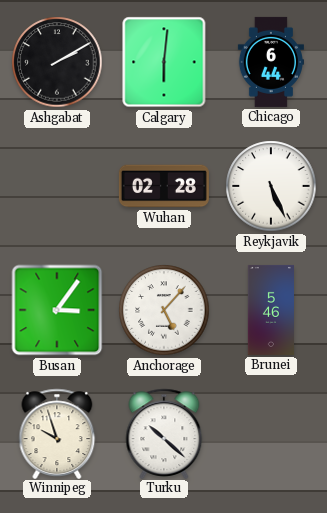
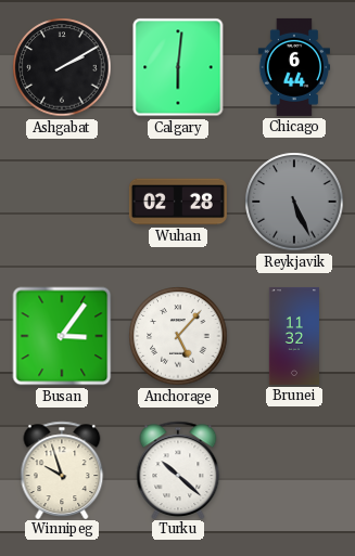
Reykjavik dial: white -> grey
Brunei: 5:46 -> 11:32
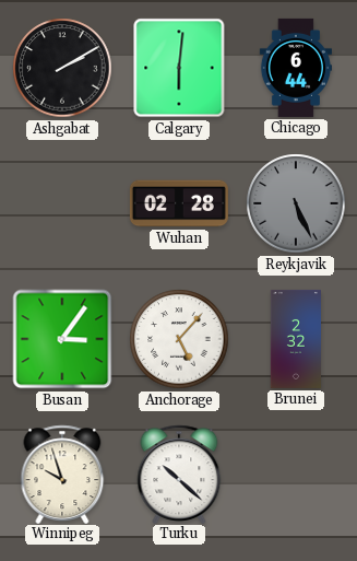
Brunei: 11:32 -> 2:32
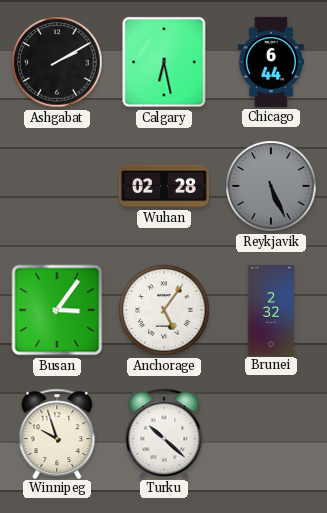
Calgary: 6:01 -> 6:28
Anchorage: 5:07 -> 5:06
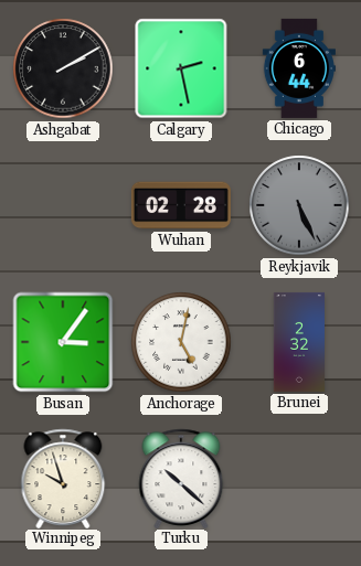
Calgary: 6:28 -> 2:28
Anchorage: 5:06 -> 5:02
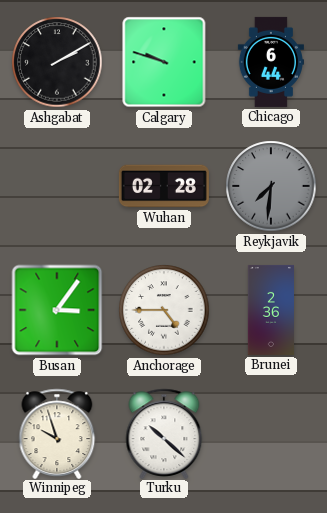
Calgary: 2:28 -> 9:48
Reykjavik: 5:26 -> 7:31
Anchorage: 5:02 -> 4:45
Brunei: 2:32 -> 2:36
